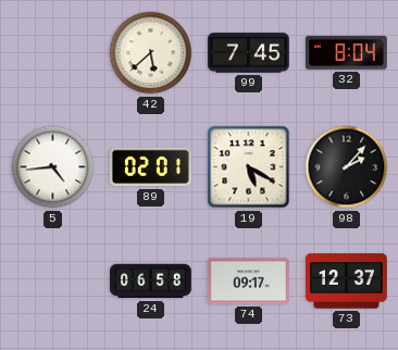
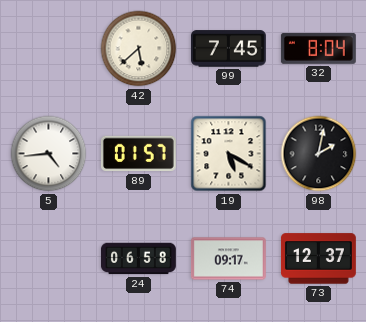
89: 02:01 -> 01:57
98: 2:07 -> 2:02
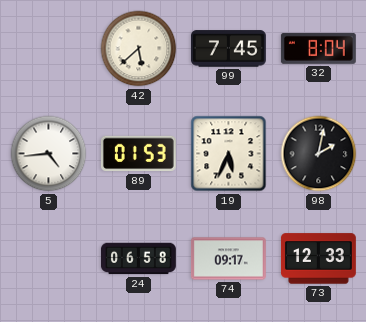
89: 01:57 -> 01:53
19: 5:20 -> 5:34
73: 12:37 -> 12:33
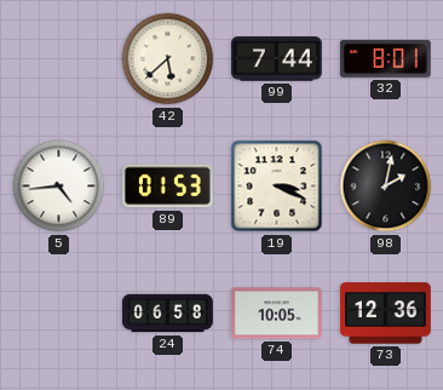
99: 7:45 -> 7:44
32: 8:04 -> 8:01
19: 5:34 -> 3:19
74: 09:17 -> 10:05
73: 12:33 -> 12:36
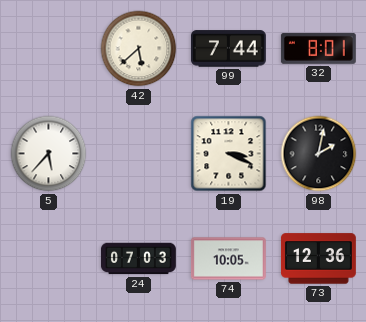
5: 4:44 -> 5:37
89: 01:53 -> none
24: 06:58 -> 07:03
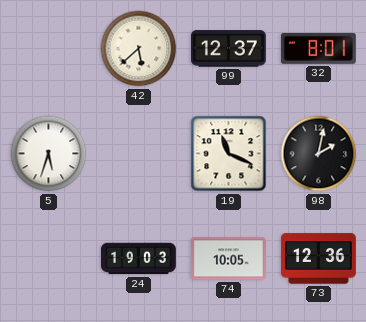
99: 7:44 -> 12:37
5: 5:37 -> 5:33
19: 3:19 -> 11:19
24: 07:03 -> 19:03
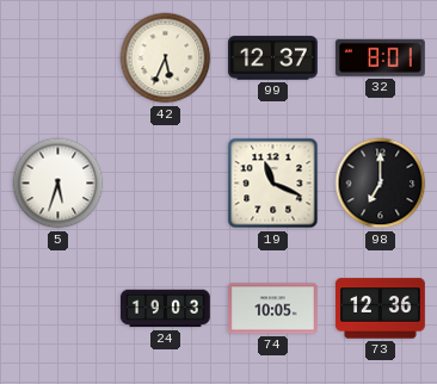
42: 5:38 -> 5:34
98: 2:02 -> 7:00
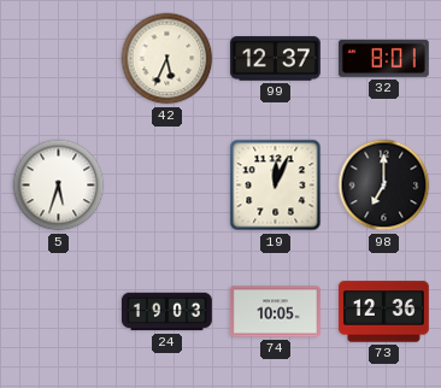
19: 11:19 -> 12:04
